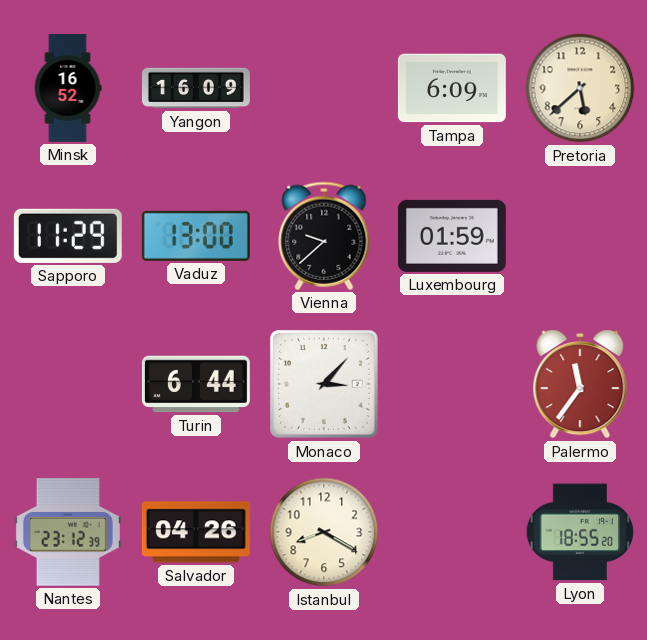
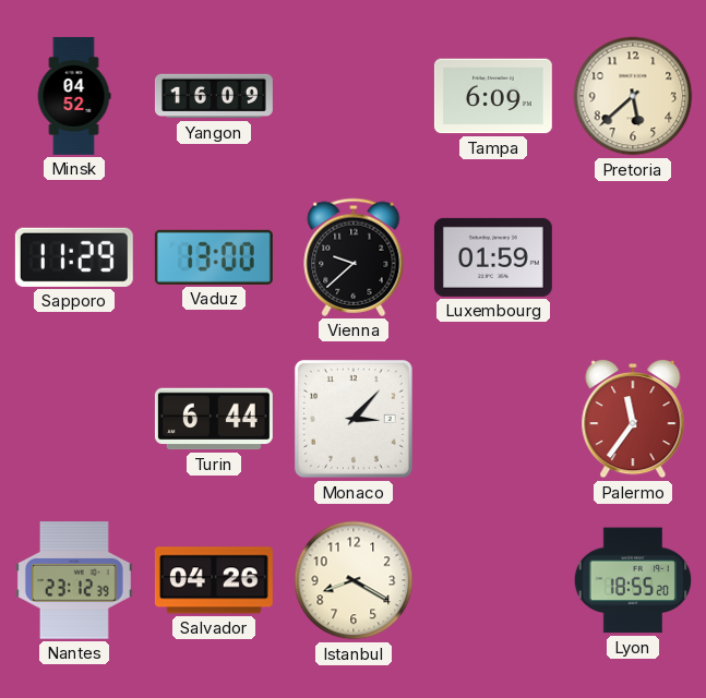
Minsk: 16:52 -> 04:52
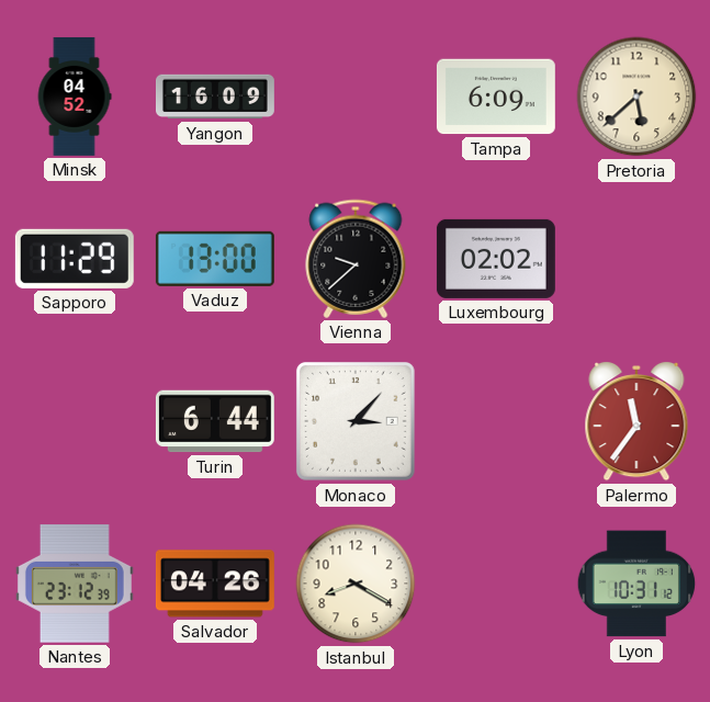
Luxembourg: 01:59 -> 02:02
Lyon: 18:55 -> 10:31
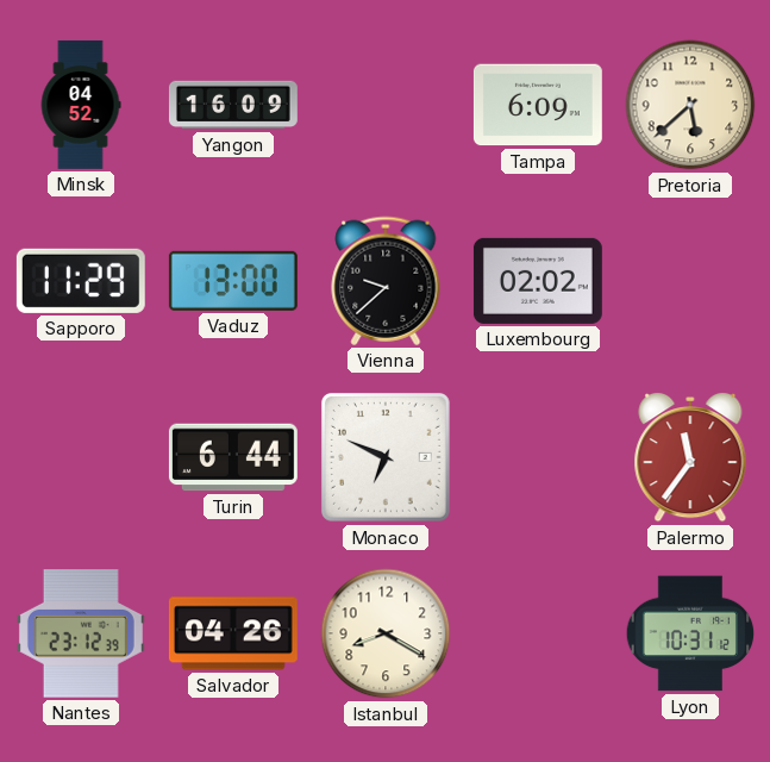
Monaco: 3:07 -> 6:49
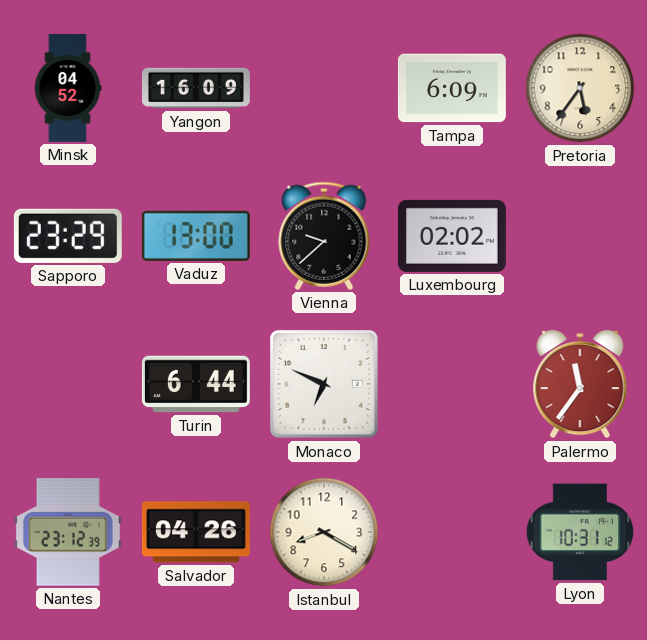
Pretoria: 5:38 -> 5:36
Sapporo: 11:29 -> 23:29
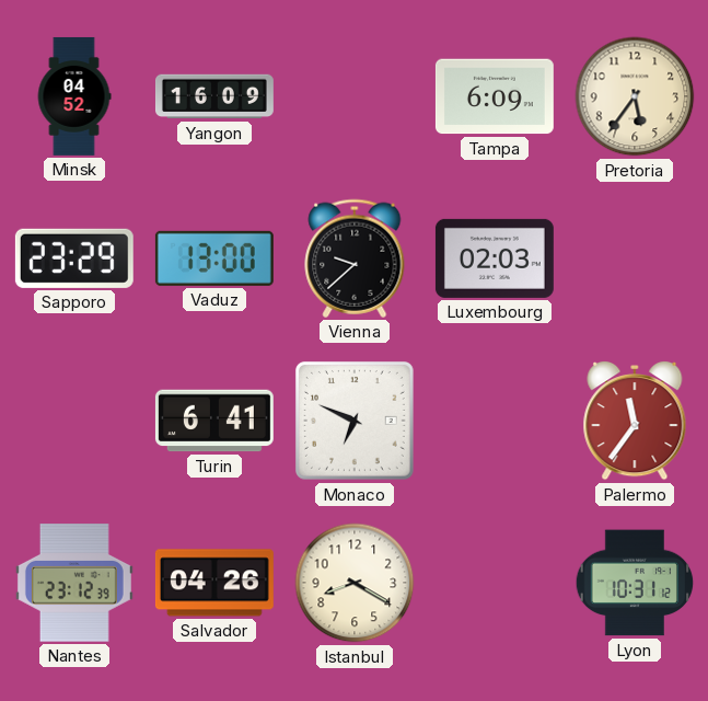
Luxembourg: 02:02 -> 02:03
Turin: 6:44 -> 6:41
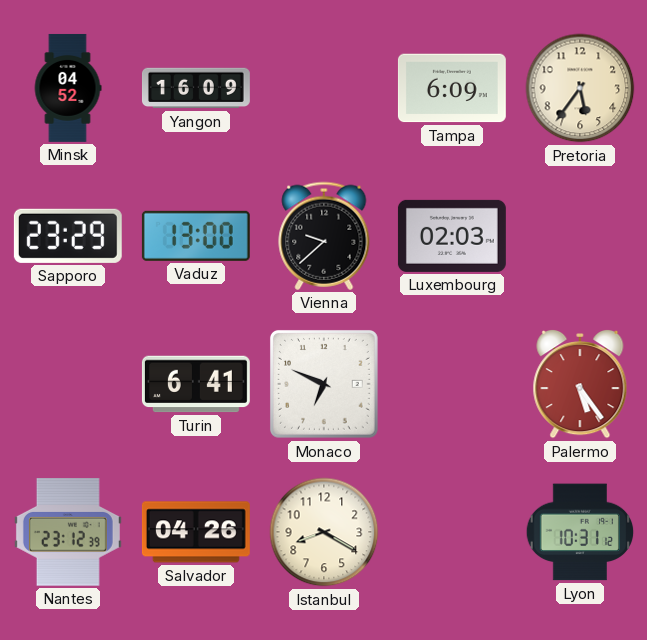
Palermo: 11:36 -> 5:24
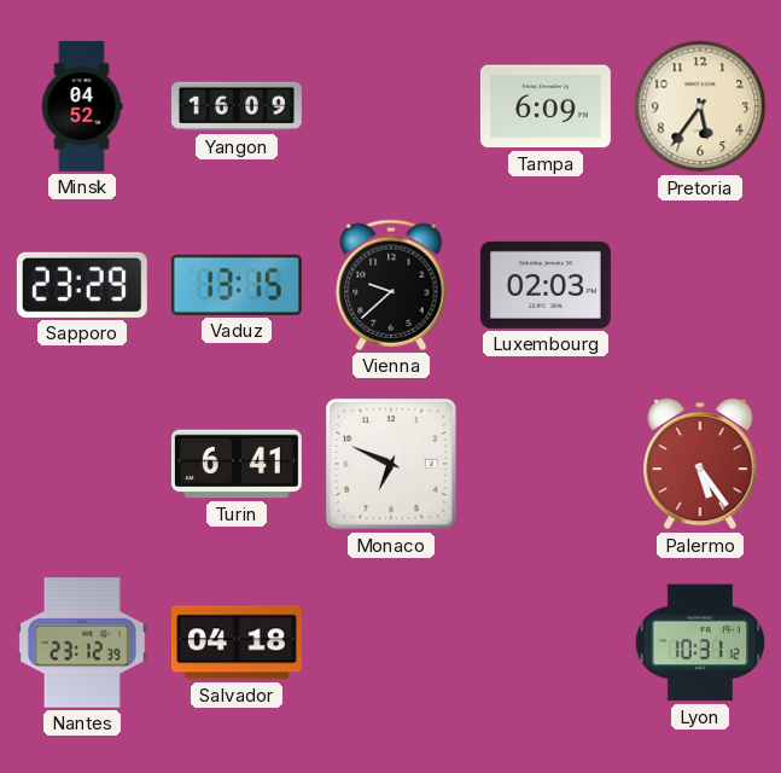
Vaduz: 13:00 -> 13:15
Salvador: 04:26 -> 04:18
Istanbul: 8:20 -> none
